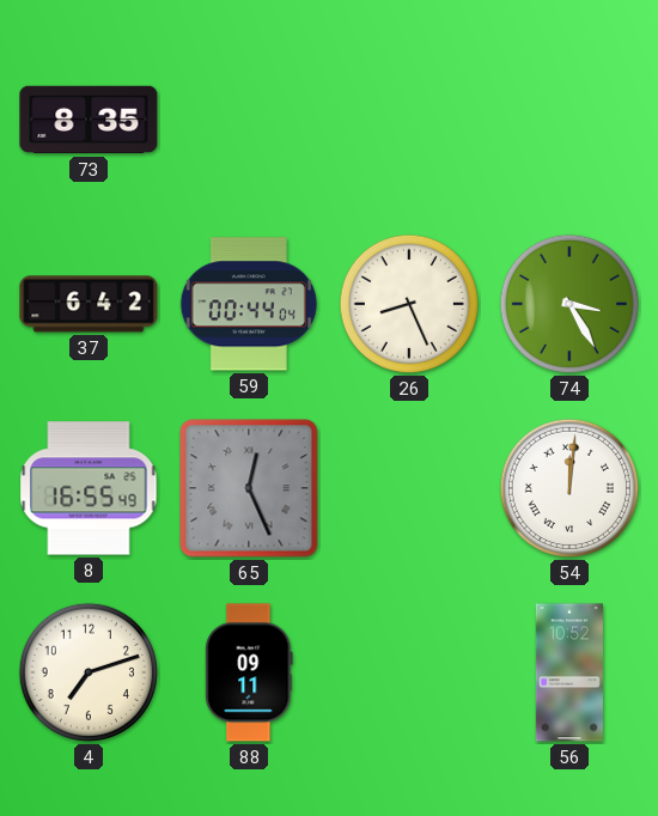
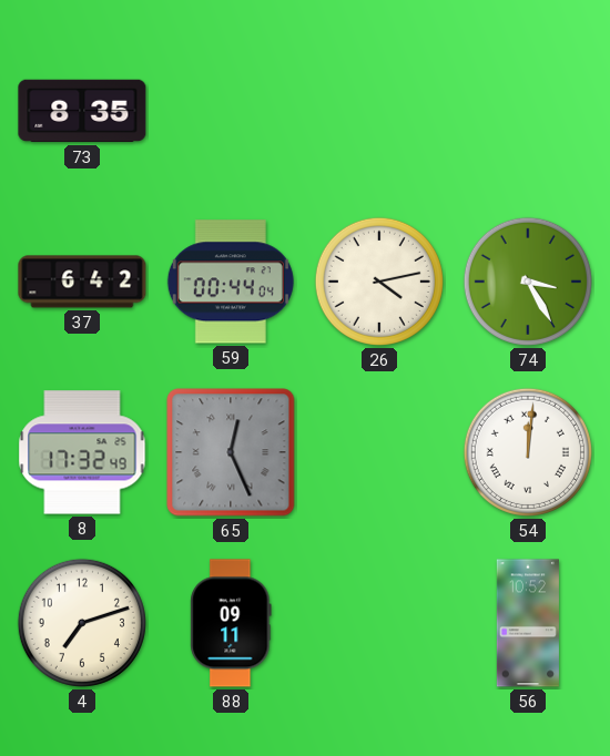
26: 8:26 -> 4:13
8: 16:55 -> 17:32
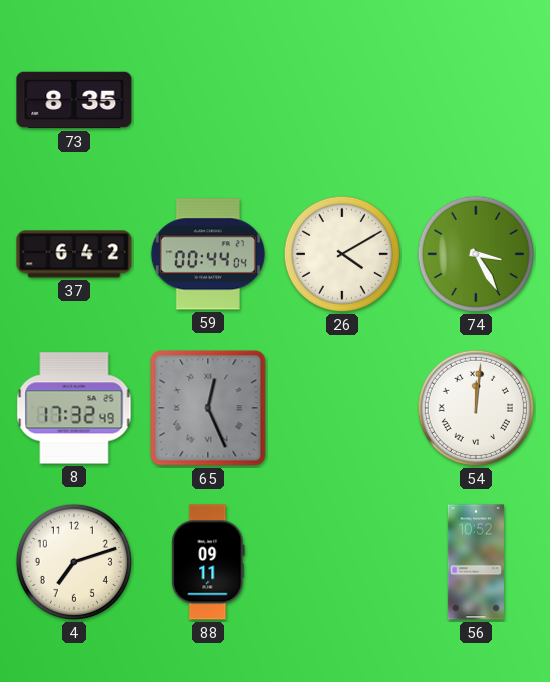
26: 4:13 -> 4:10
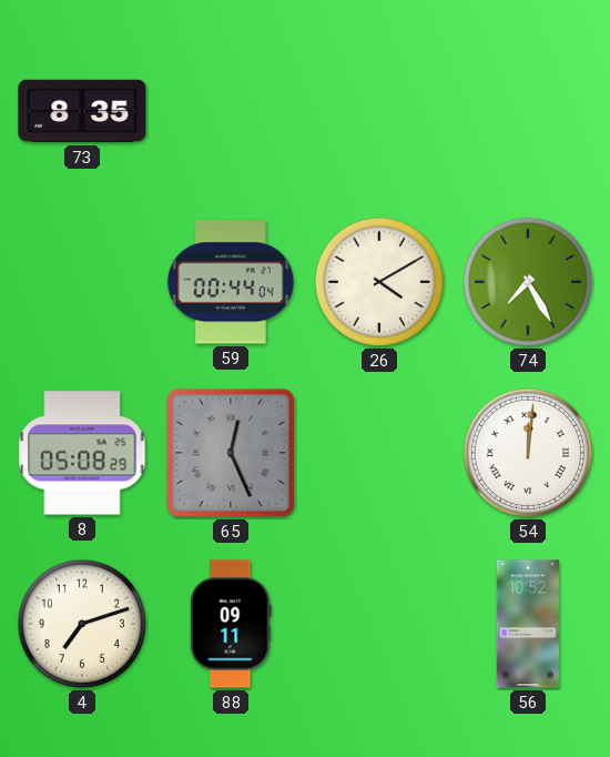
37: 6:42 -> none
74: 3:25 -> 7:25
8: 17:32 -> 05:08
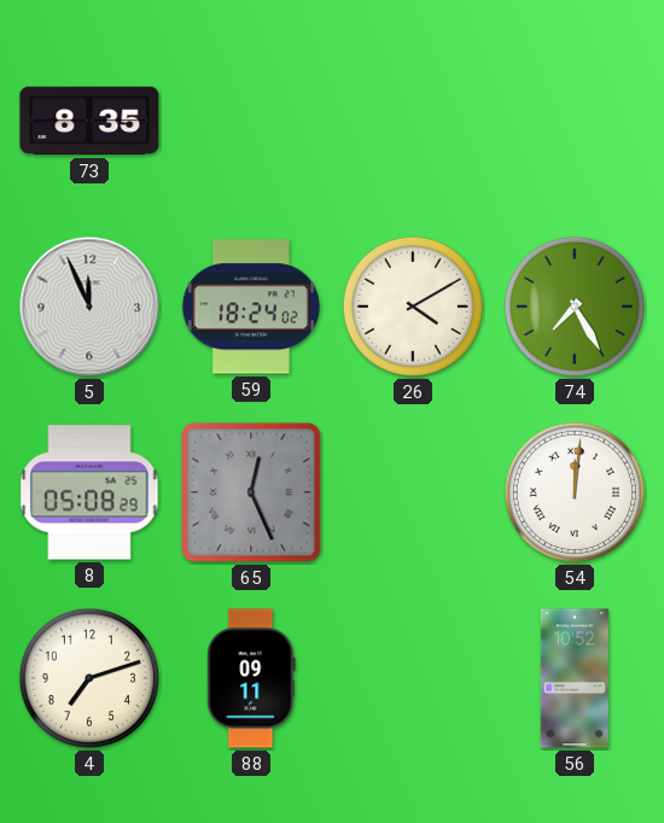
5: none -> 11:56
59: 00:44 -> 18:24
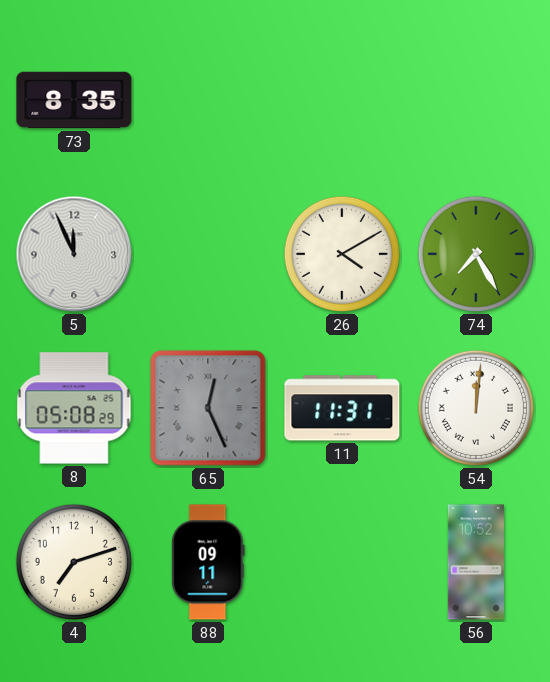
59: 18:24 -> none
11: none -> 11:31
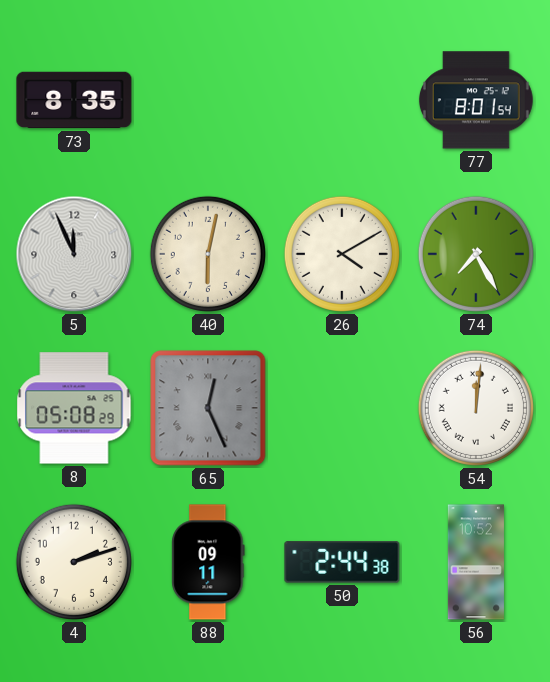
77: none -> 8:01
40: none -> 6:02
11: 11:31 -> none
4: 7:12 -> 2:12
50: none -> 2:44
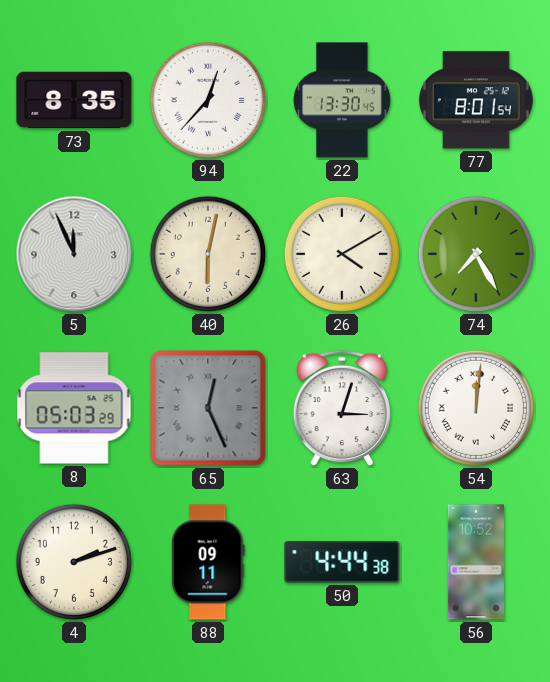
94: none -> 12:37
22: none -> 13:30
8: 05:08 -> 05:03
63: none -> 3:03
50: 2:44 -> 4:44
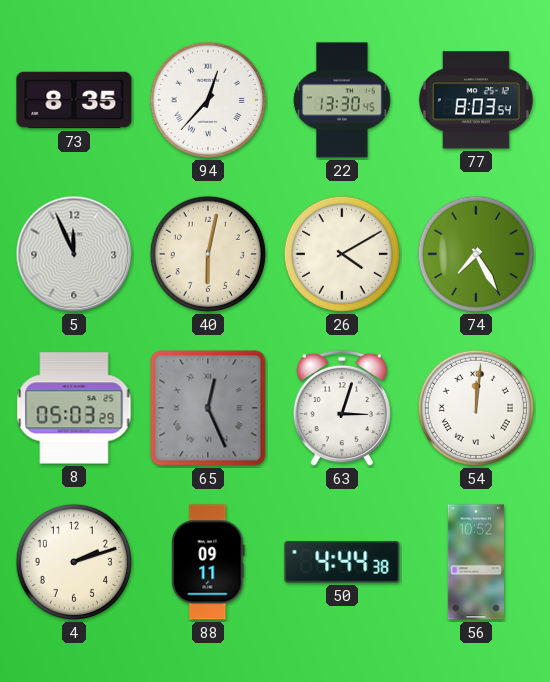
77: 8:01 -> 8:03
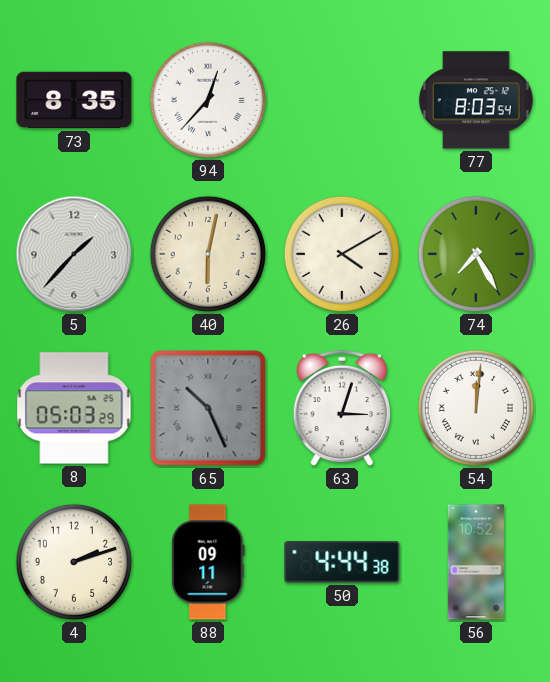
22: 13:30 -> none
5: 11:56 -> 1:37
65: 12:26 -> 10:26
